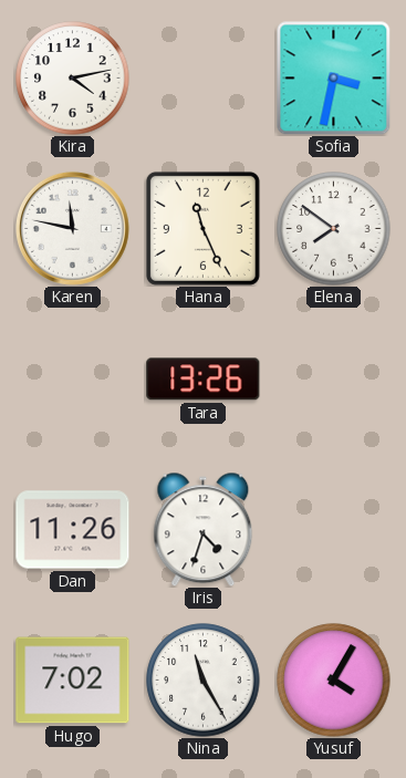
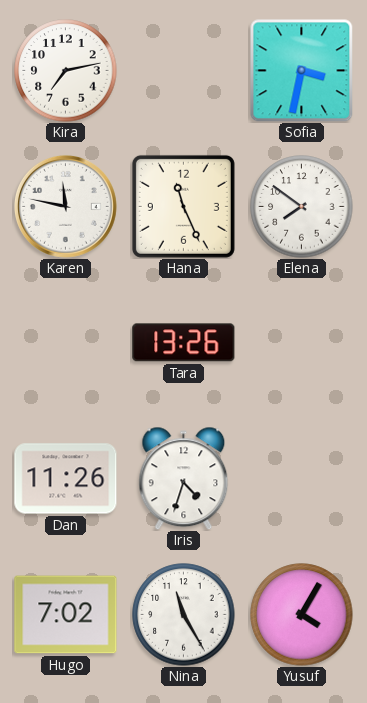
Kira: 4:13 -> 7:13
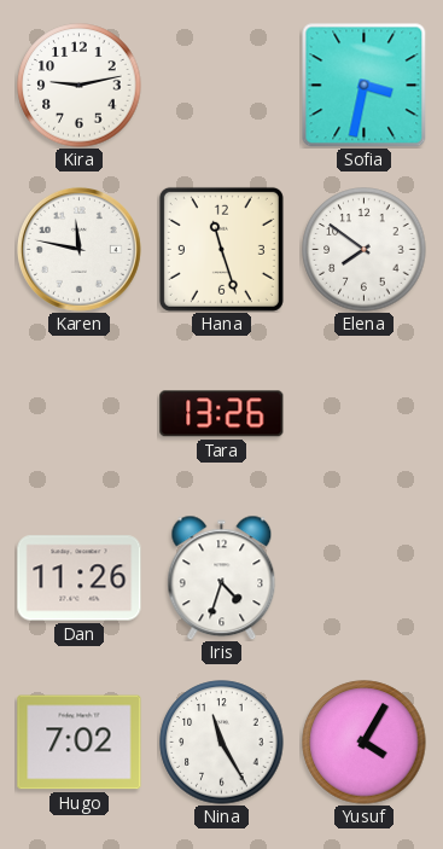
Kira: 7:13 -> 9:13
Hana: 11:26 -> 11:27
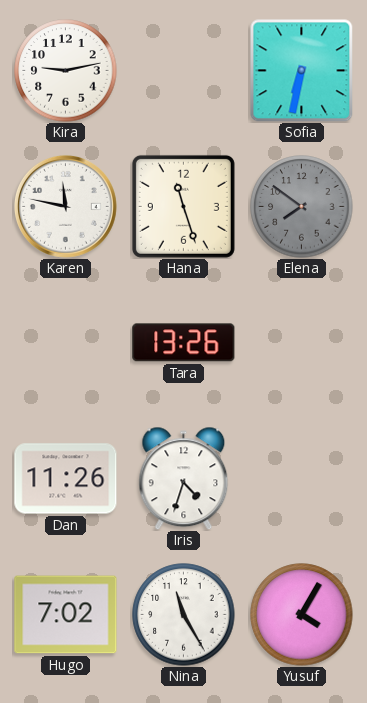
Sofia: 3:32 -> 6:32
Elena dial: white -> grey
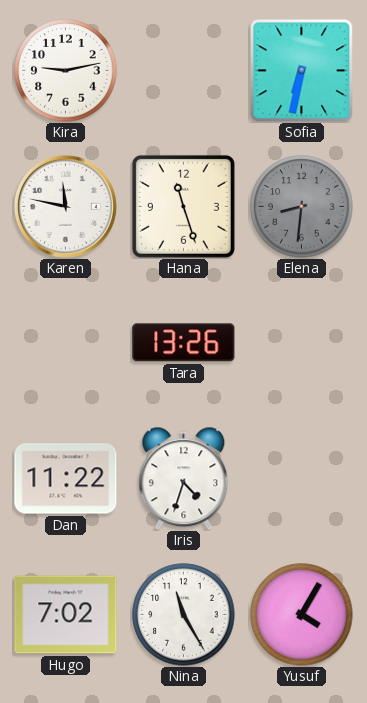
Elena: 7:51 -> 8:31
Dan: 11:26 -> 11:22
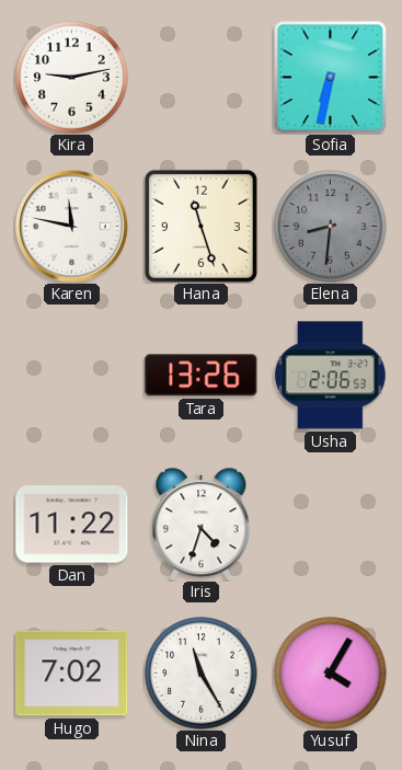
Usha: none -> 2:06
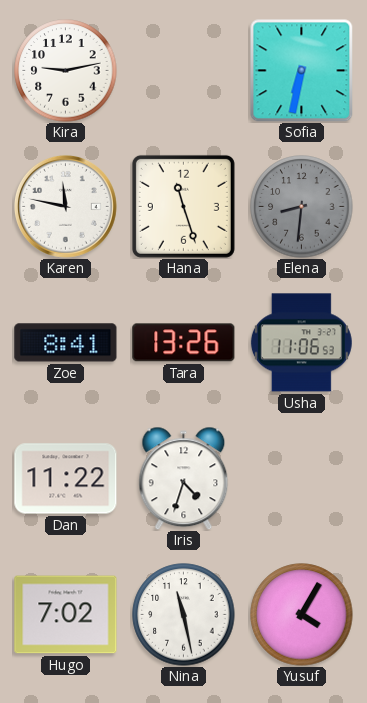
Zoe: none -> 8:41
Usha: 2:06 -> 11:06
Nina: 11:25 -> 11:28
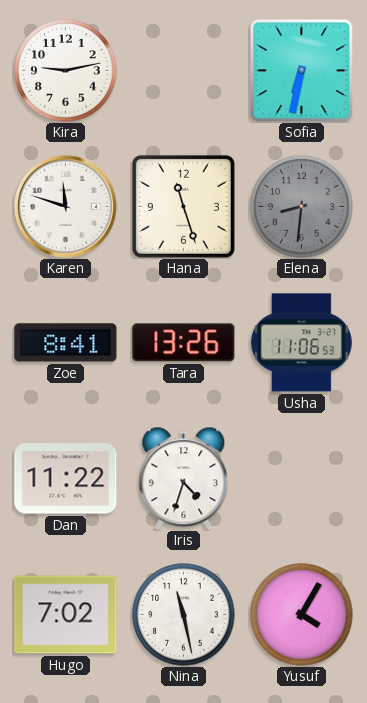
Karen: 11:47 -> 11:48
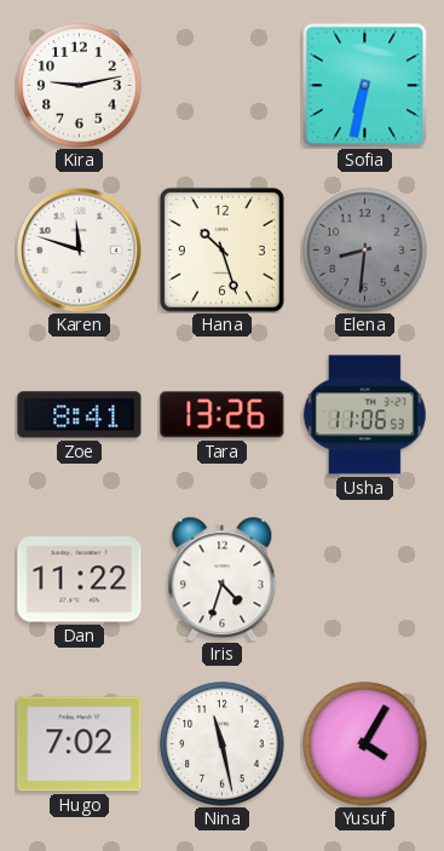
Hana: 11:27 -> 10:27
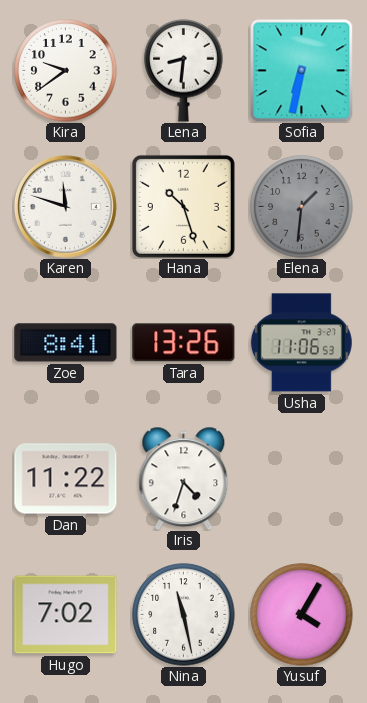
Kira: 9:13 -> 9:39
Lena: none -> 8:31
Elena: 8:31 -> 1:31
